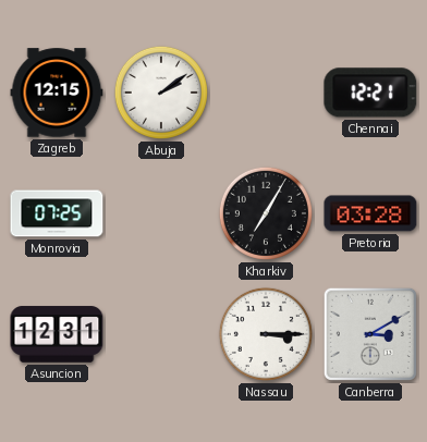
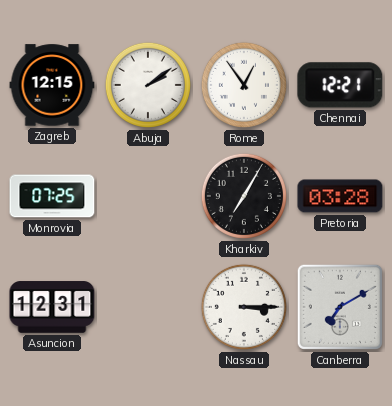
Rome: none -> 12:54
Canberra: 3:10 -> 7:10
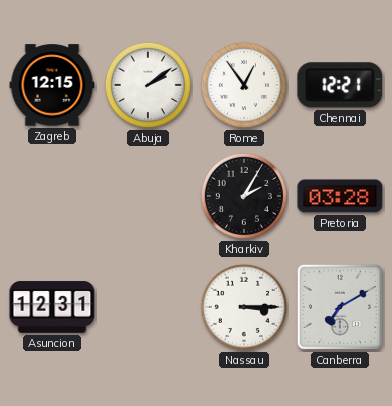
Monrovia: 07:25 -> none
Kharkiv: 7:05 -> 2:05
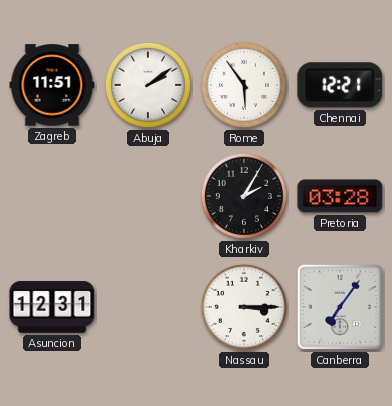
Zagreb: 12:15 -> 11:51
Rome: 12:54 -> 5:54
Canberra: 7:10 -> 7:06
